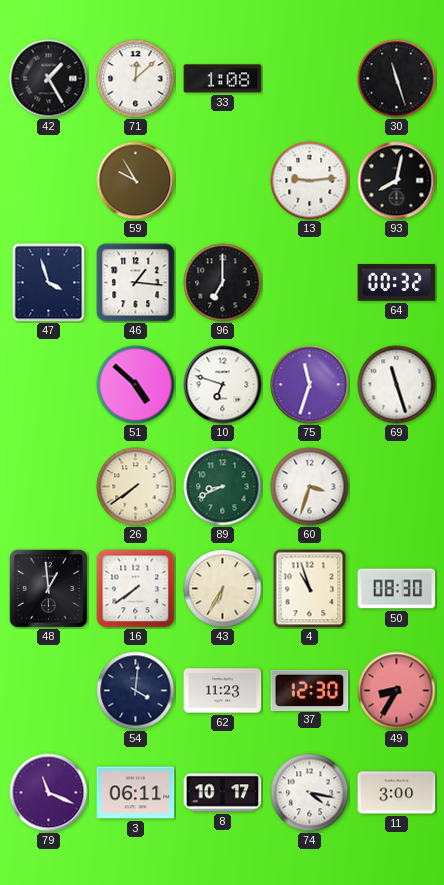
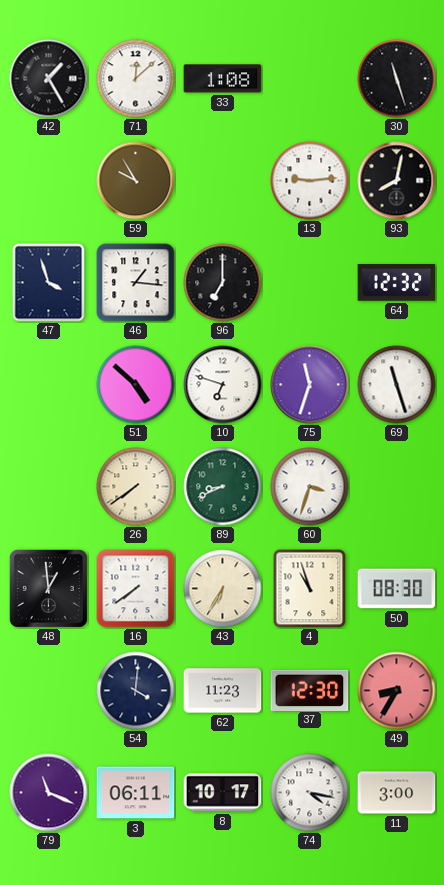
64: 00:32 -> 12:32
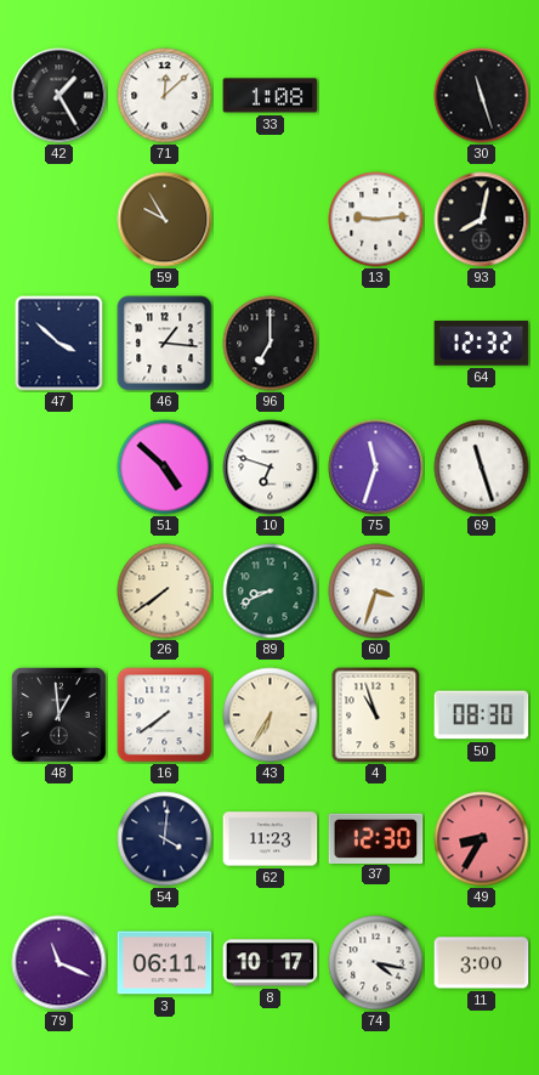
47: 3:57 -> 3:52
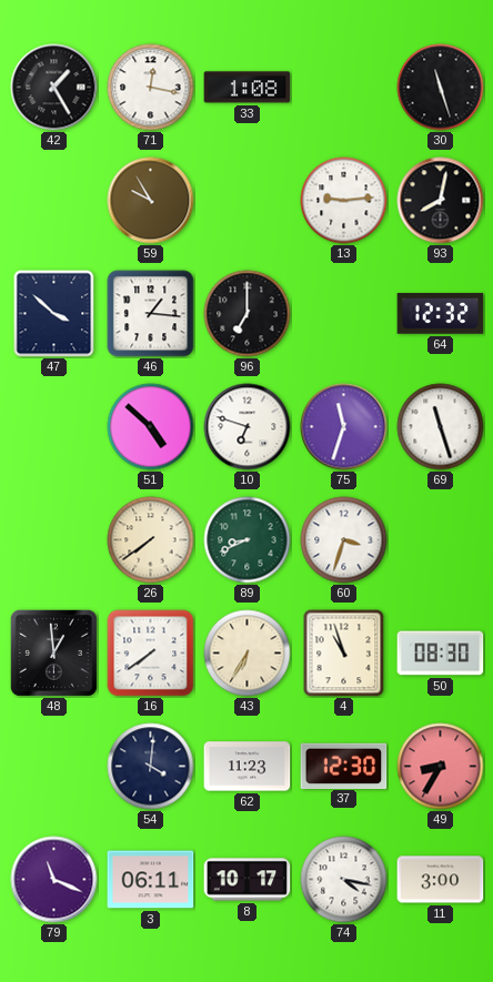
71: 12:08 -> 12:17
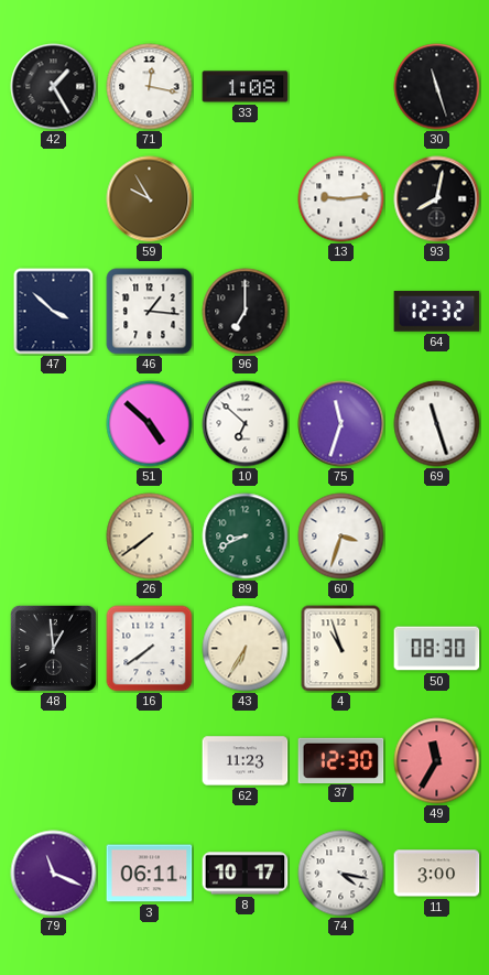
10: 6:48 -> 6:52
54: 4:01 -> none
49: 8:35 -> 11:35
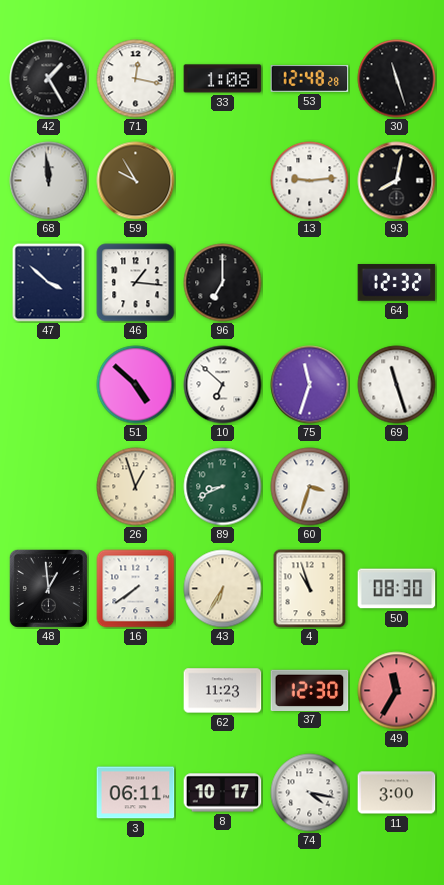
53: none -> 12:48
68: none -> 11:59
26: 7:39 -> 12:57
79: 11:19 -> none
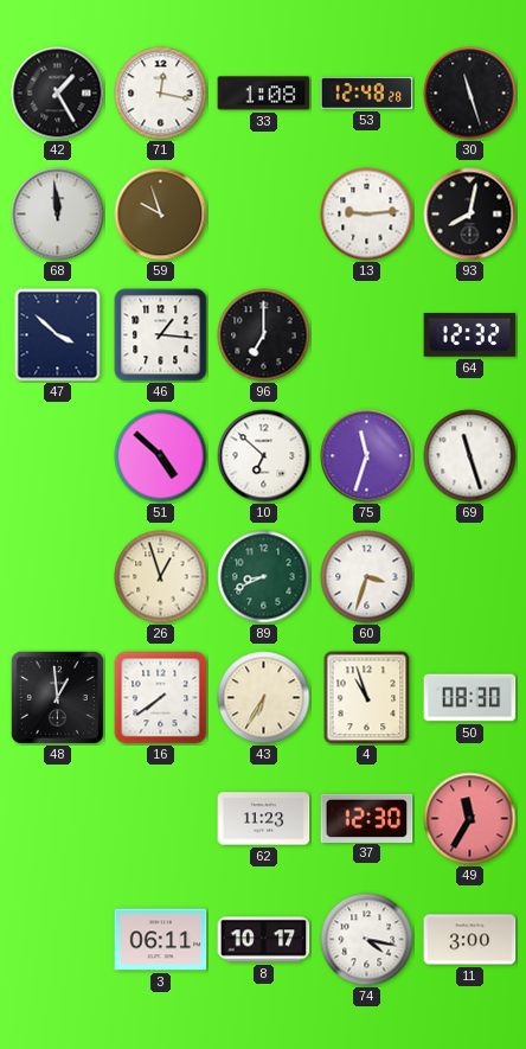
59: 9:55 -> 9:57
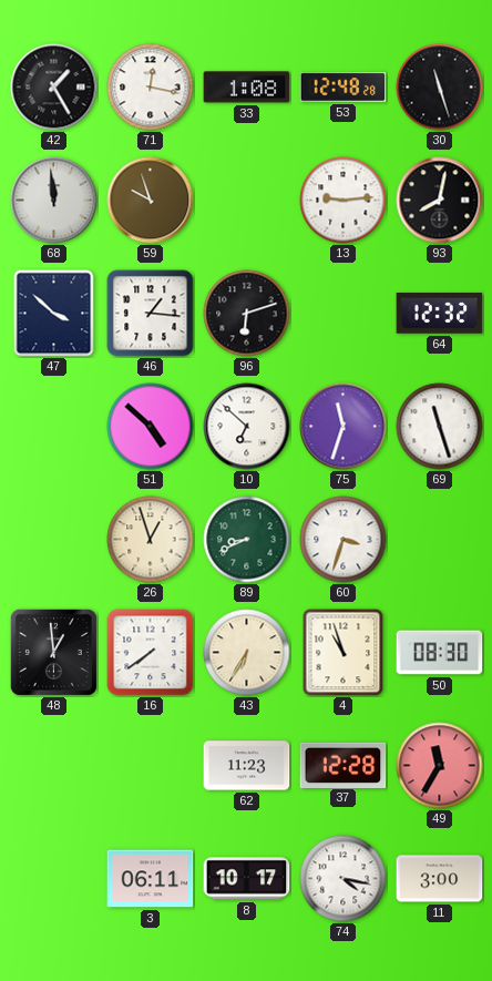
96: 7:00 -> 6:12
37: 12:30 -> 12:28
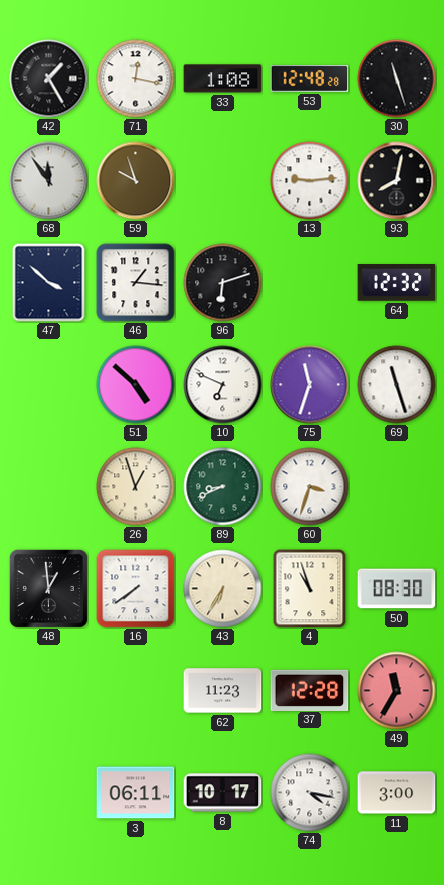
68: 11:59 -> 11:54
10: 6:52 -> 6:49
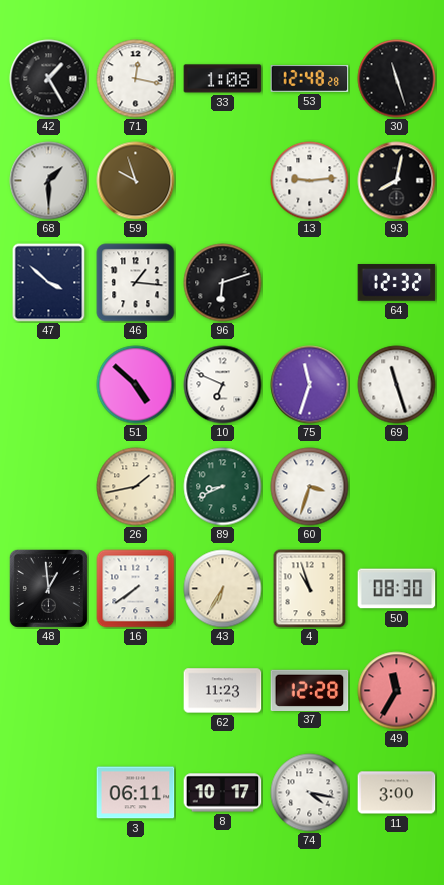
68: 11:54 -> 1:30
26: 12:57 -> 1:43
